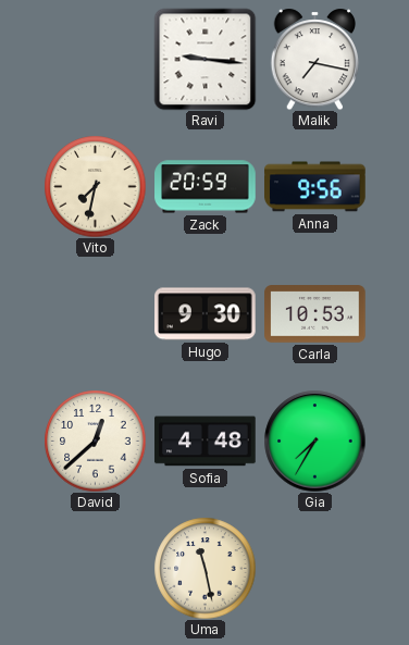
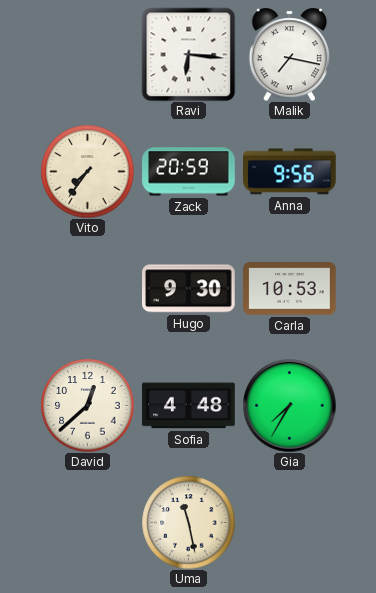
Ravi: 9:16 -> 6:16
Vito: 7:32 -> 7:36
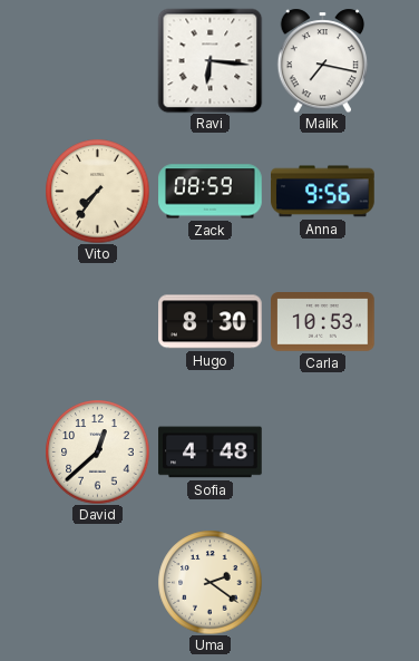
Zack: 20:59 -> 08:59
Hugo: 9:30 -> 8:30
Gia: 7:35 -> none
Uma: 11:28 -> 2:21
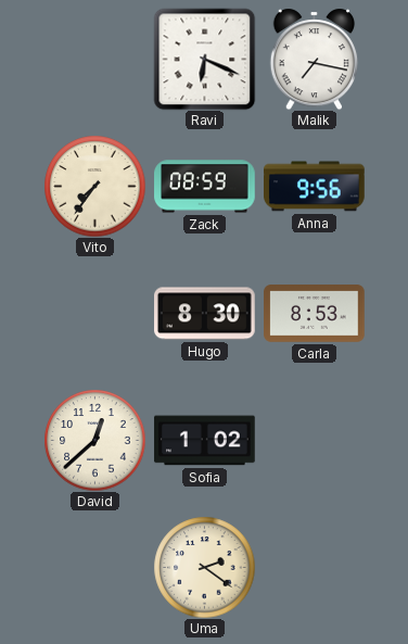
Ravi: 6:16 -> 6:19
Carla: 10:53 -> 8:53
Sofia: 4:48 -> 1:02
